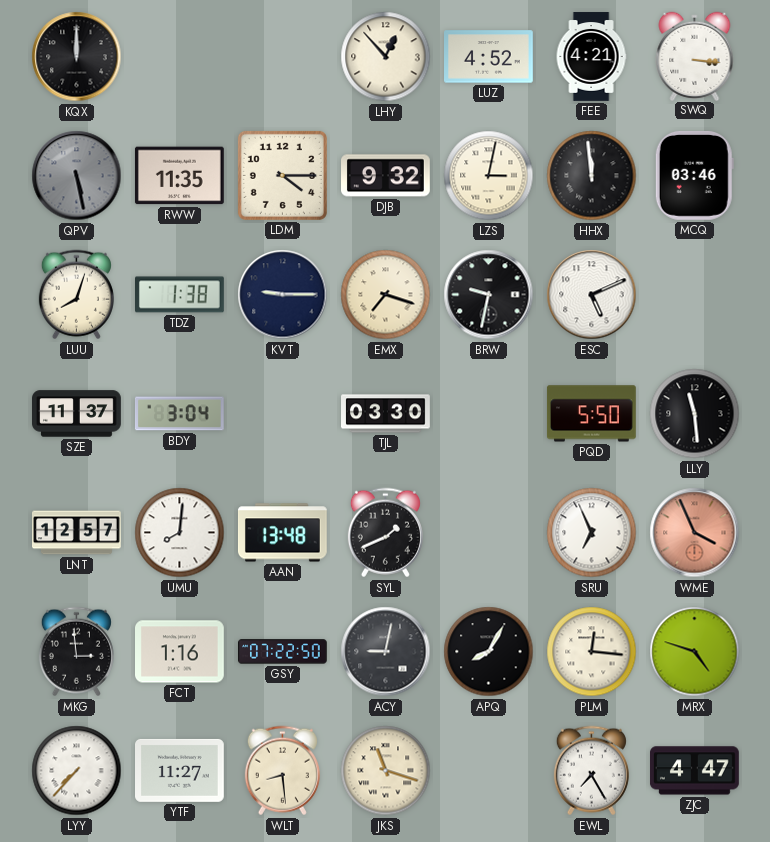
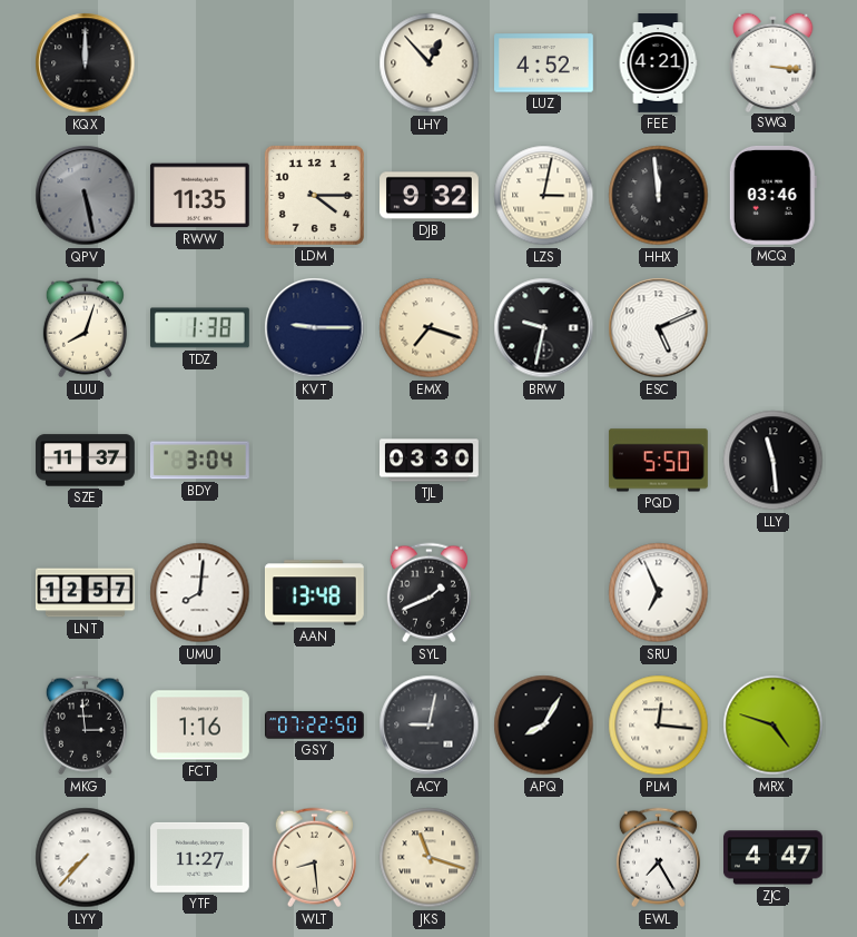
WME: 3:56 -> none
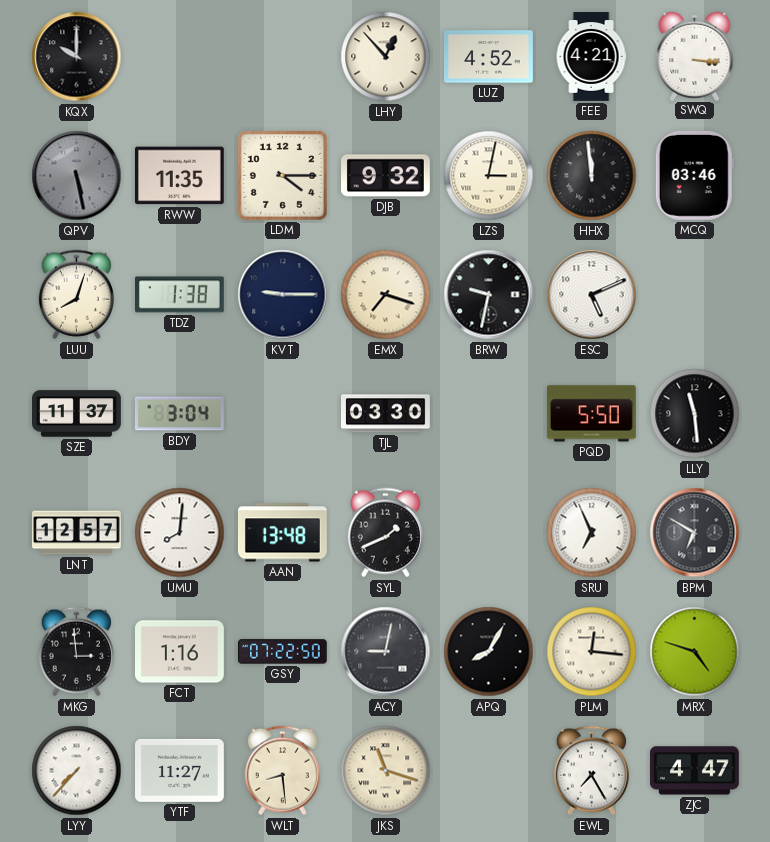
KQX: 12:00 -> 10:00
BPM: none -> 6:50
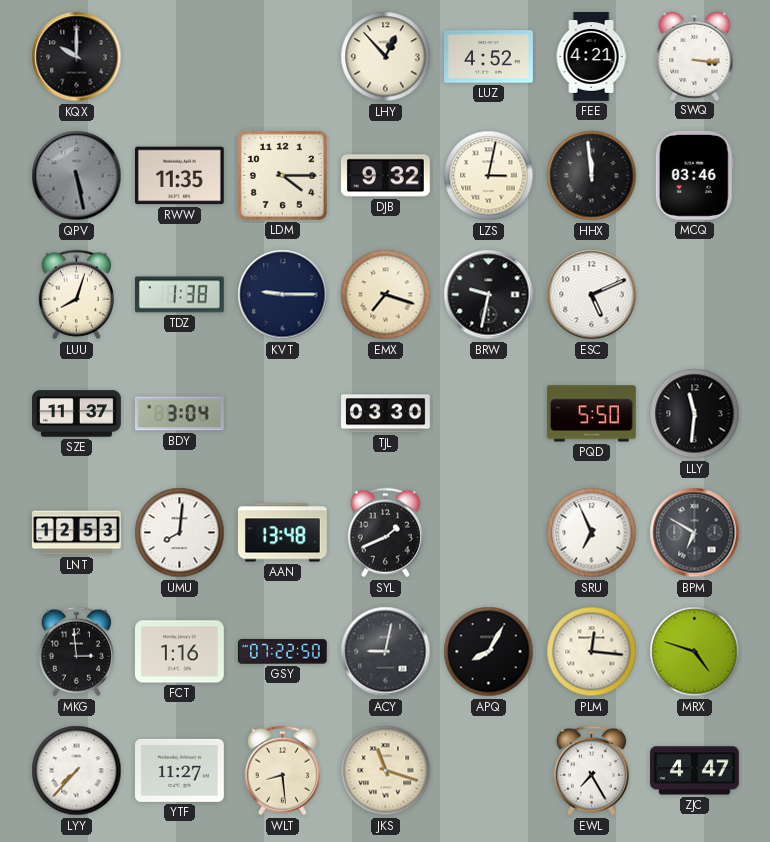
LLY: 11:29 -> 11:31
LNT: 12:57 -> 12:53
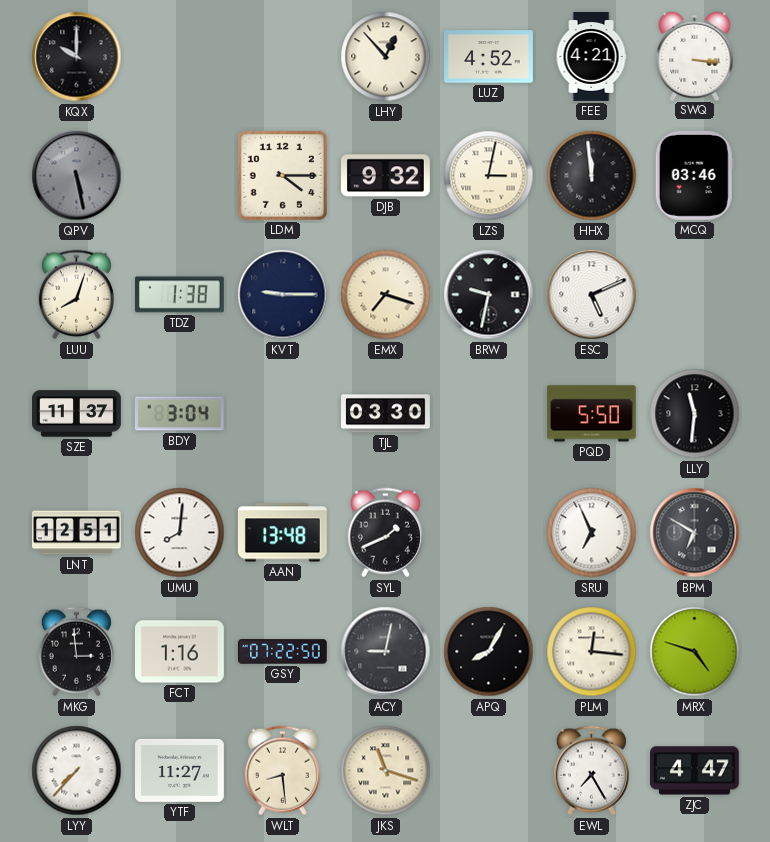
RWW: 11:35 -> none
LNT: 12:53 -> 12:51
